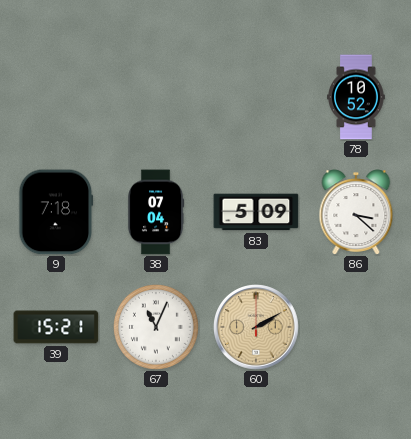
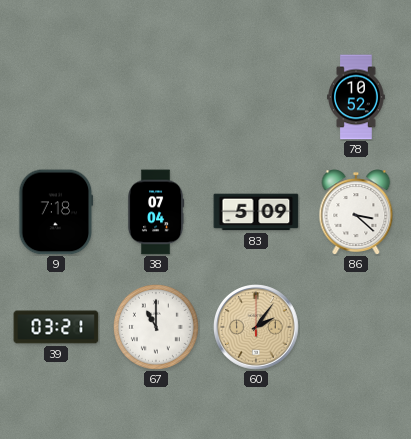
39: 15:21 -> 03:21
67: 11:04 -> 11:00
60: 2:10 -> 2:06
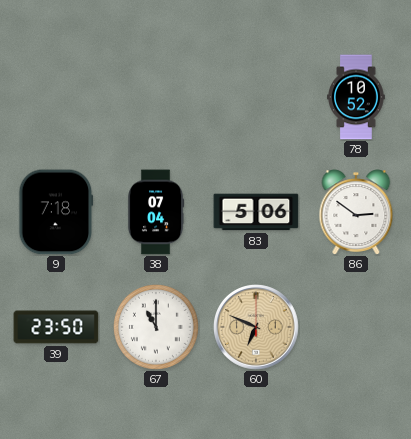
83: 5:09 -> 5:06
86: 3:22 -> 2:51
39: 03:21 -> 23:50
60: 2:06 -> 6:49
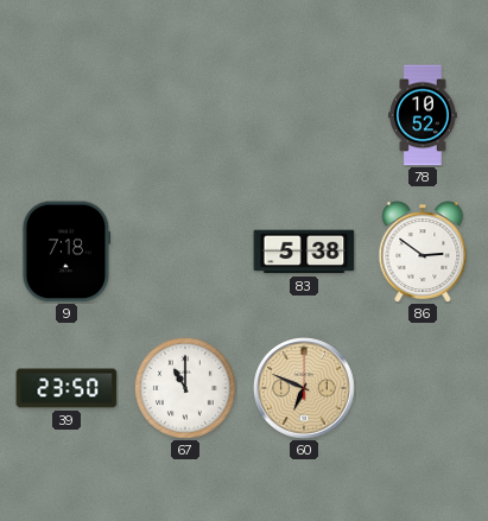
38: 07:04 -> none
83: 5:06 -> 5:38
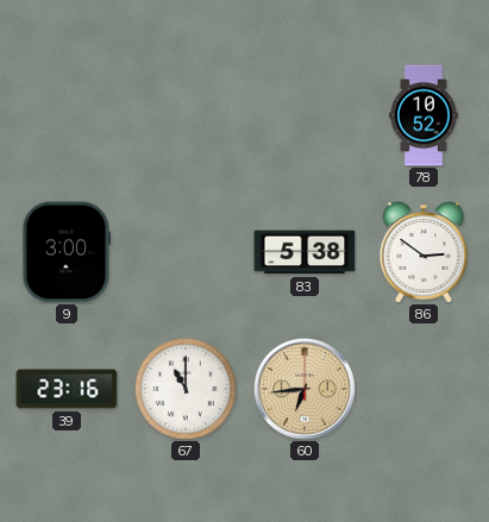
9: 7:18 -> 3:00
39: 23:50 -> 23:16
60: 6:49 -> 6:44
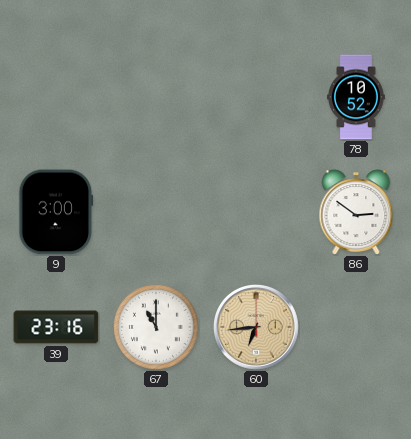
83: 5:38 -> none
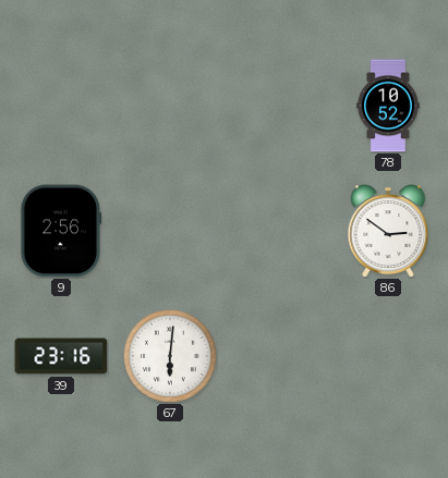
9: 3:00 -> 2:56
67: 11:00 -> 6:01
60: 6:44 -> none
